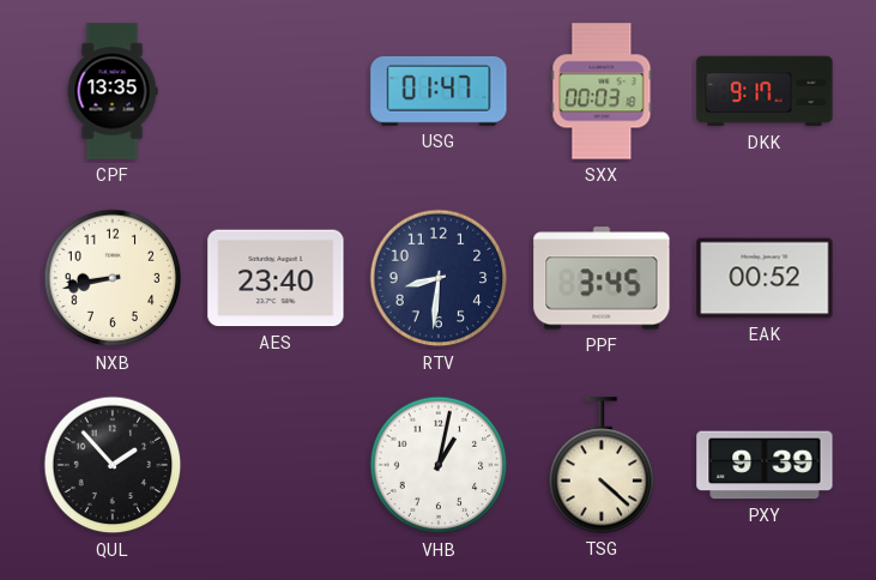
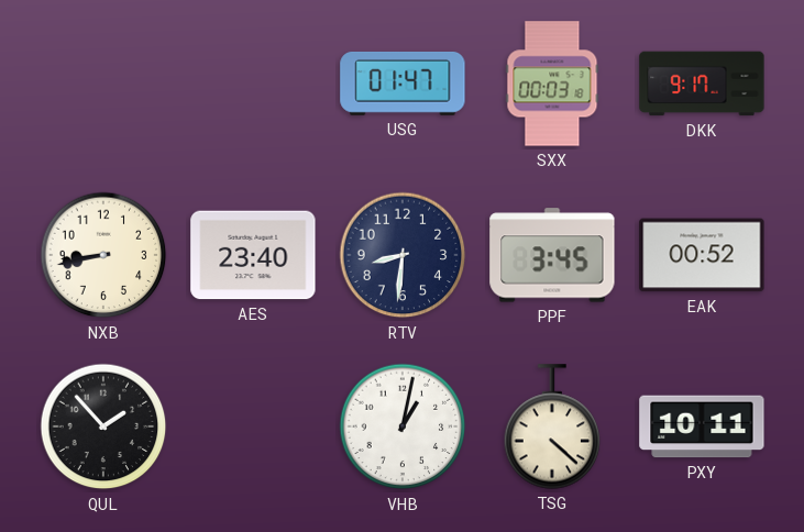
CPF: 13:35 -> none
PXY: 9:39 -> 10:11
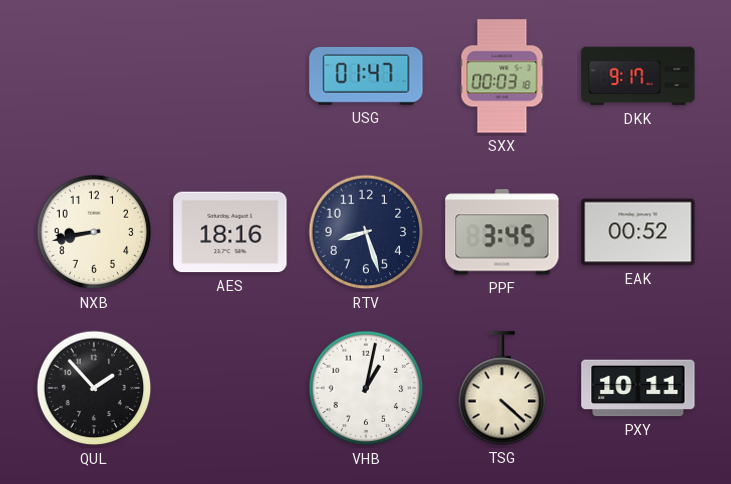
AES: 23:40 -> 18:16
RTV: 8:31 -> 8:27
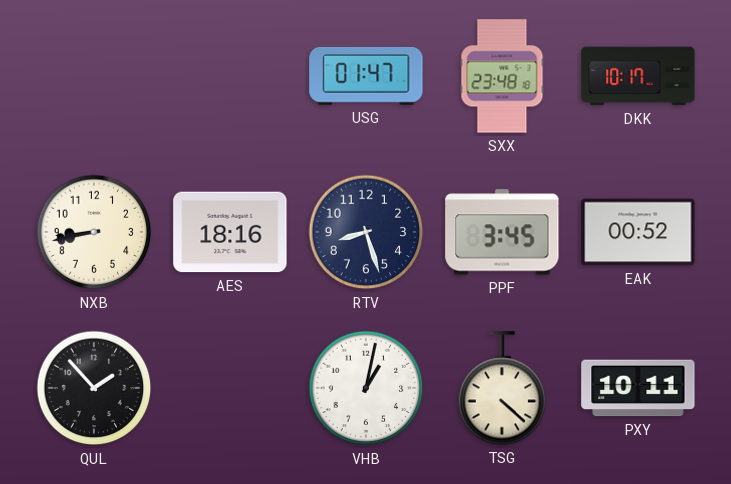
SXX: 00:03 -> 23:48
DKK: 9:17 -> 10:17
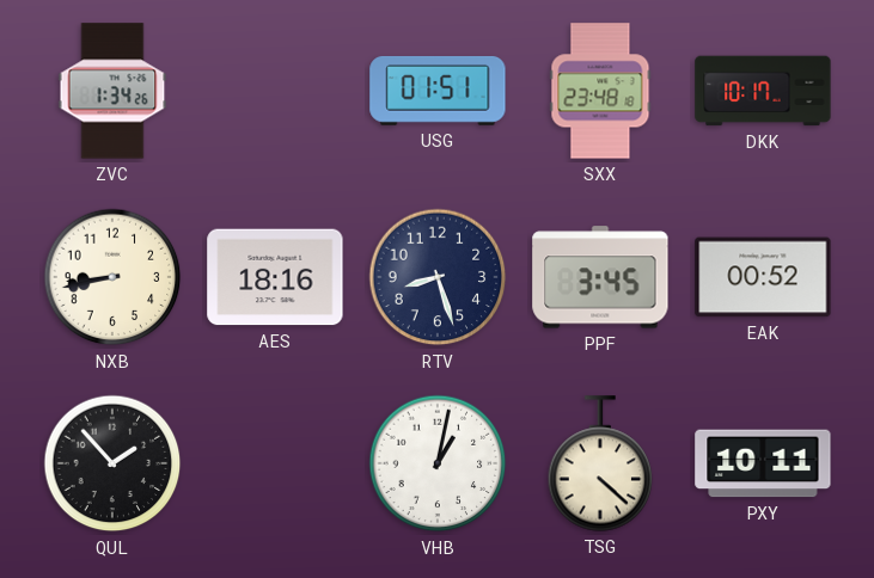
ZVC: none -> 1:34
USG: 01:47 -> 01:51
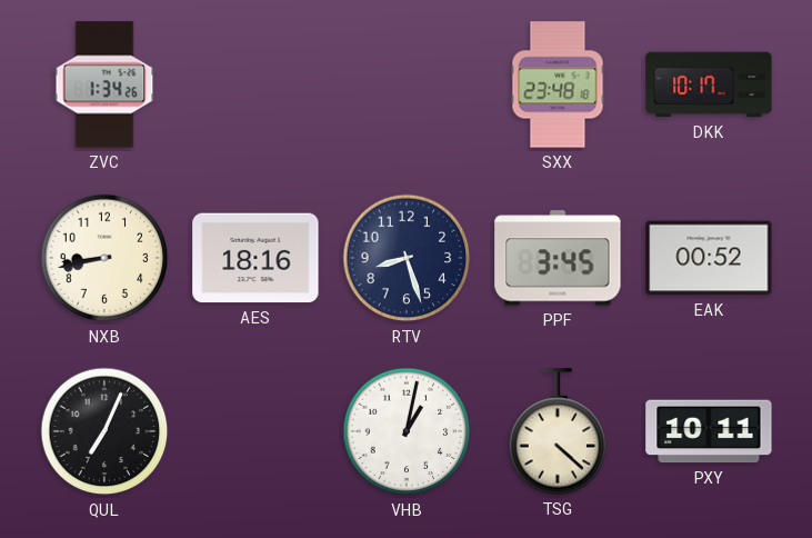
USG: 01:51 -> none
QUL: 1:53 -> 7:04
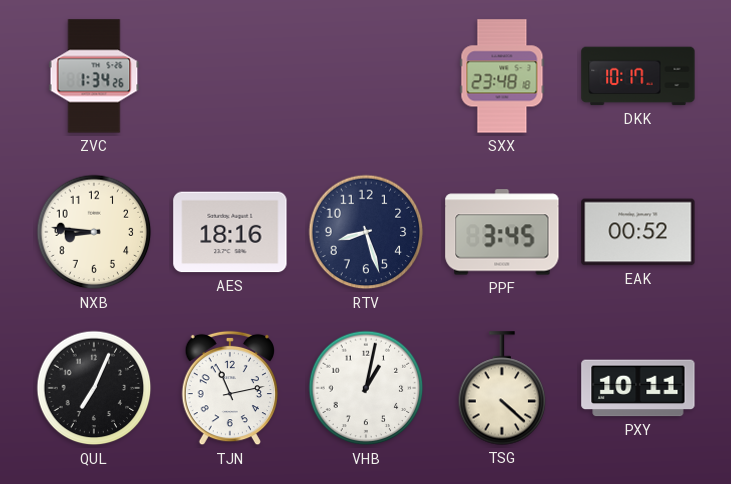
NXB: 8:43 -> 8:46
TJN: none -> 11:13
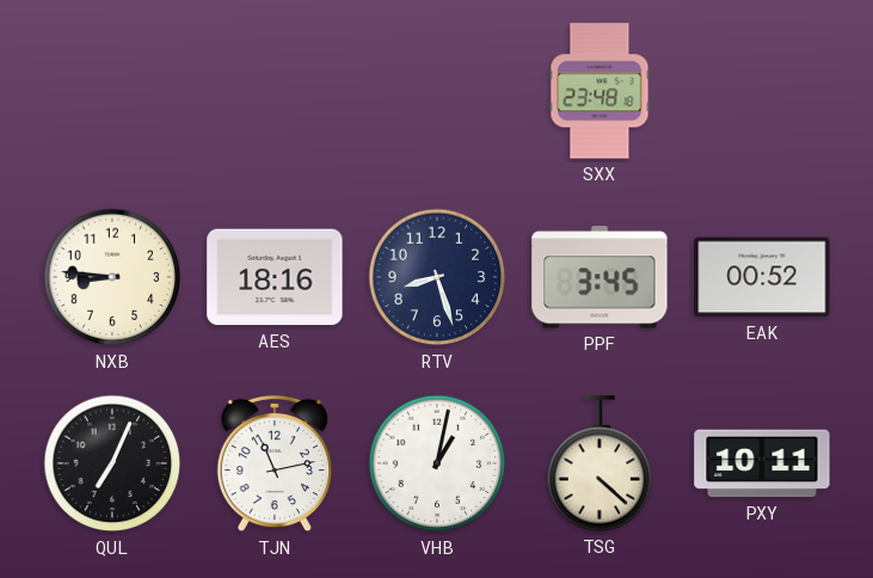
ZVC: 1:34 -> none
DKK: 10:17 -> none
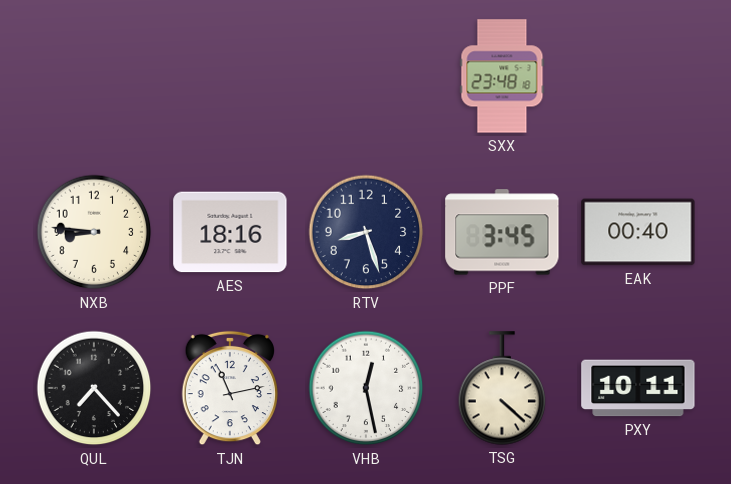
EAK: 00:52 -> 00:40
QUL: 7:04 -> 7:23
VHB: 1:02 -> 12:28
